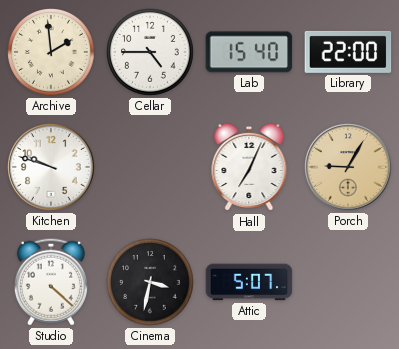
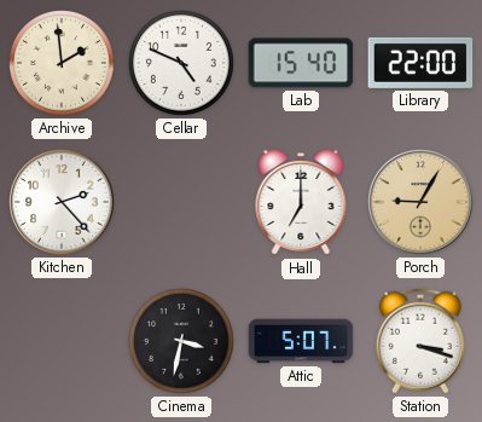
Cellar: 4:45 -> 4:49
Kitchen: 9:48 -> 2:23
Hall: 7:04 -> 7:00
Studio: 4:22 -> none
Station: none -> 3:18
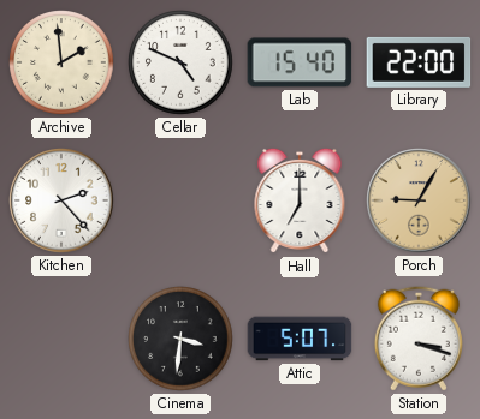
Cinema: 3:32 -> 3:31
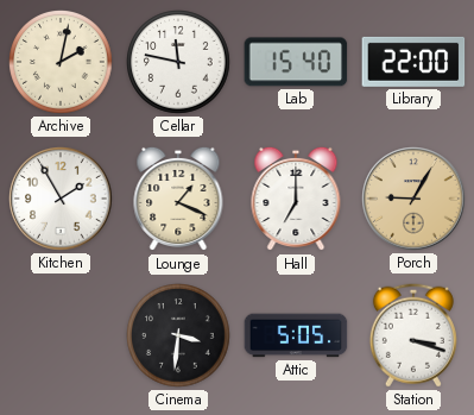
Archive: 1:59 -> 2:02
Cellar: 4:49 -> 11:47
Kitchen: 2:23 -> 1:55
Lounge: none -> 1:19
Attic: 5:07 -> 5:05
